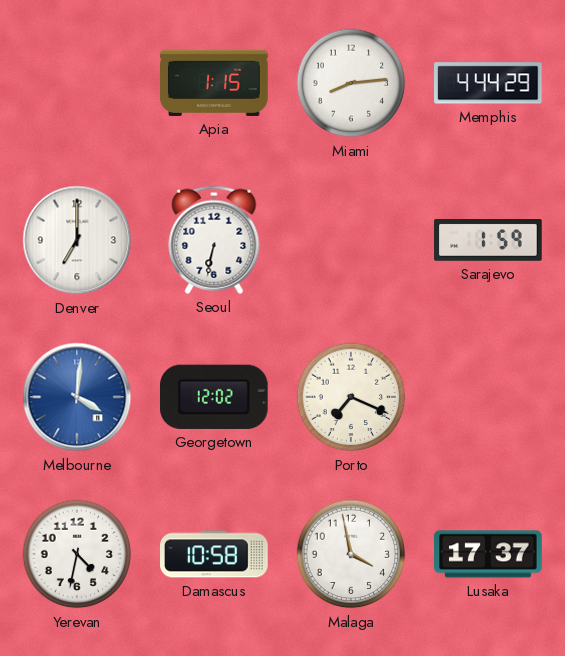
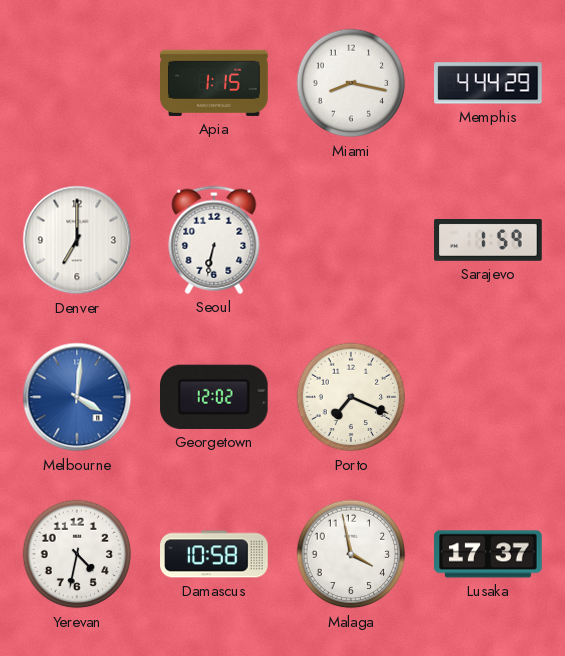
Miami: 8:14 -> 8:17
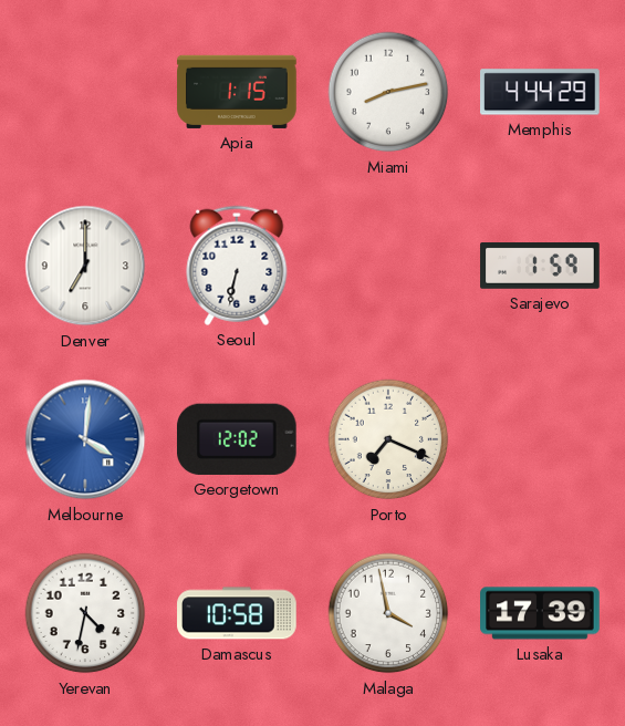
Miami: 8:17 -> 8:13
Lusaka: 17:37 -> 17:39
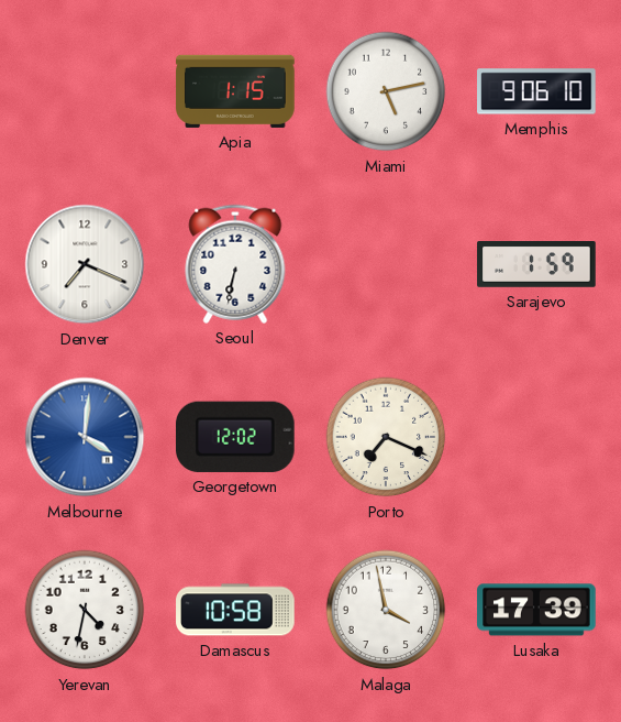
Miami: 8:13 -> 5:13
Memphis: 4:44 -> 9:06
Denver: 7:00 -> 7:19
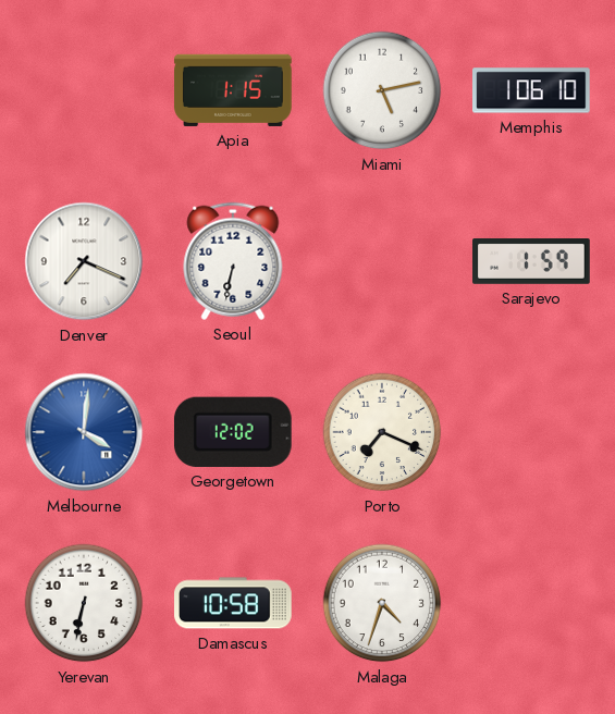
Memphis: 9:06 -> 1:06
Yerevan: 4:32 -> 6:32
Malaga: 3:58 -> 4:33
Lusaka: 17:39 -> none
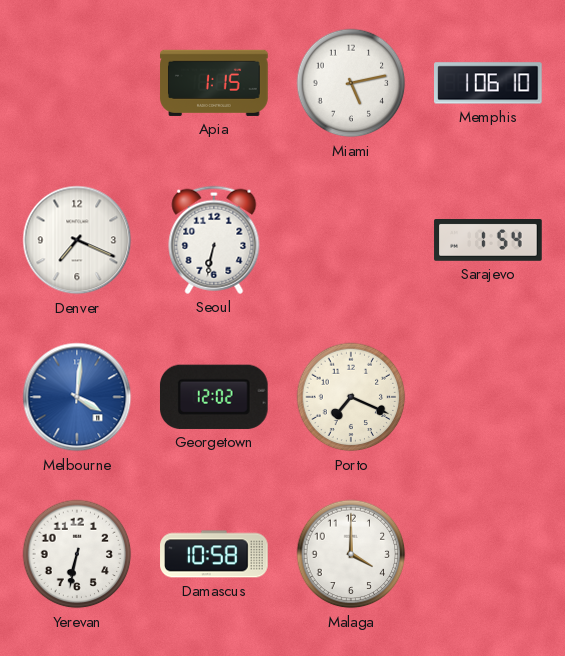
Sarajevo: 1:59 -> 1:54
Malaga: 4:33 -> 4:00
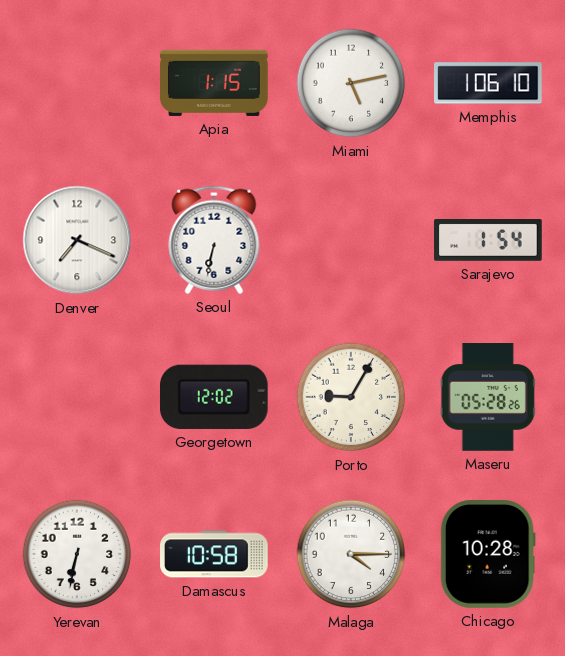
Melbourne: 4:01 -> none
Porto: 7:19 -> 9:05
Maseru: none -> 05:28
Malaga: 4:00 -> 4:15
Chicago: none -> 10:28
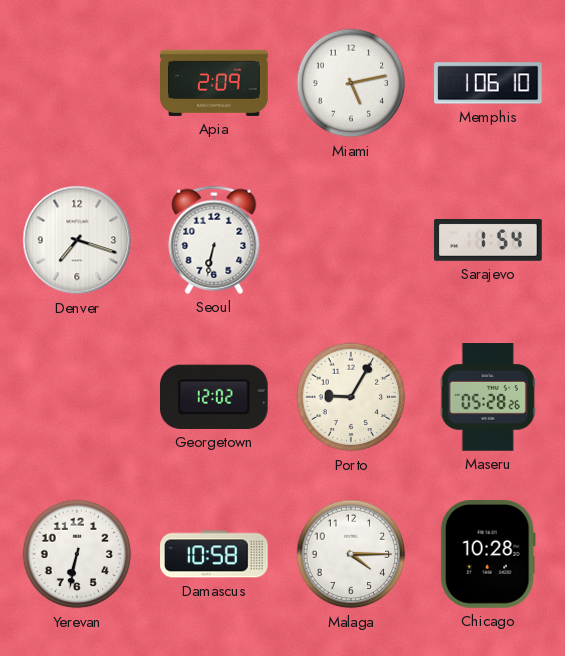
Apia: 1:15 -> 2:09
Denver: 7:19 -> 7:18
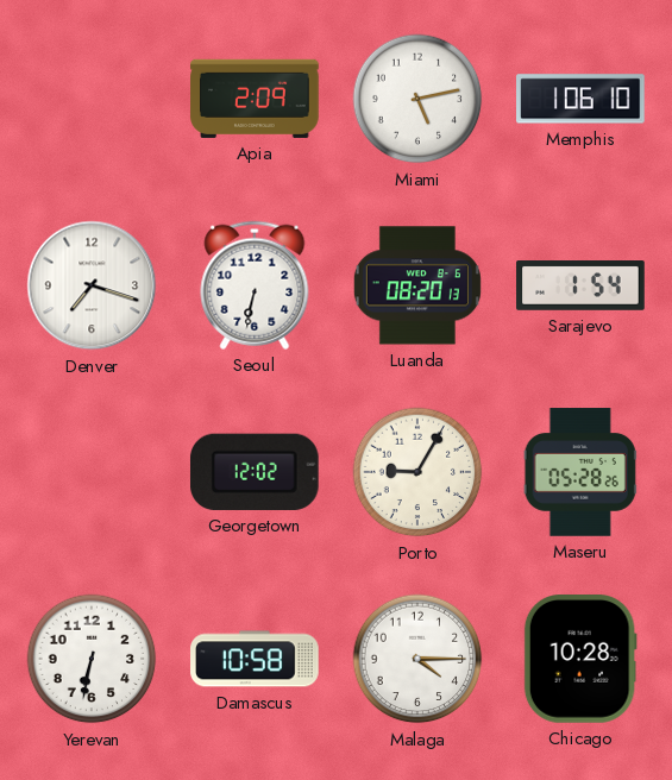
Luanda: none -> 08:20
